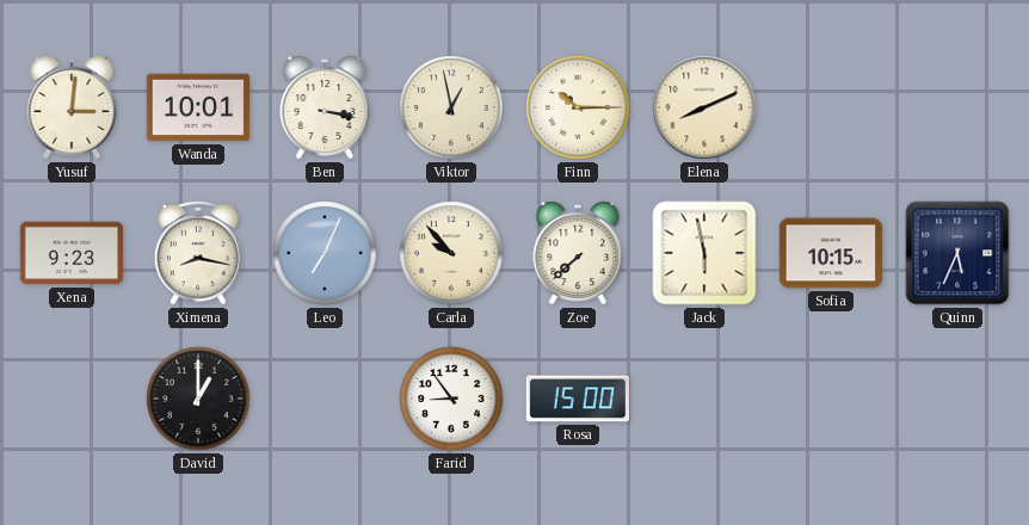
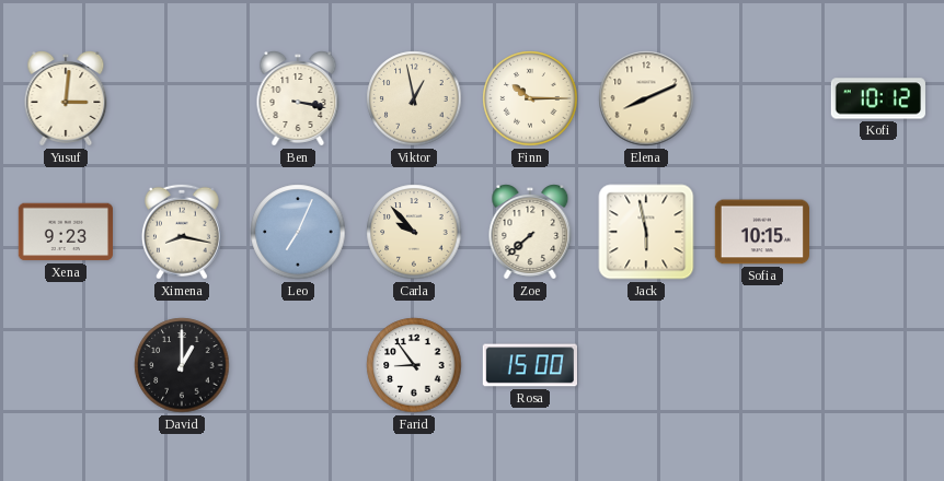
Wanda: 10:01 -> none
Kofi: none -> 10:12
Quinn: 5:34 -> none
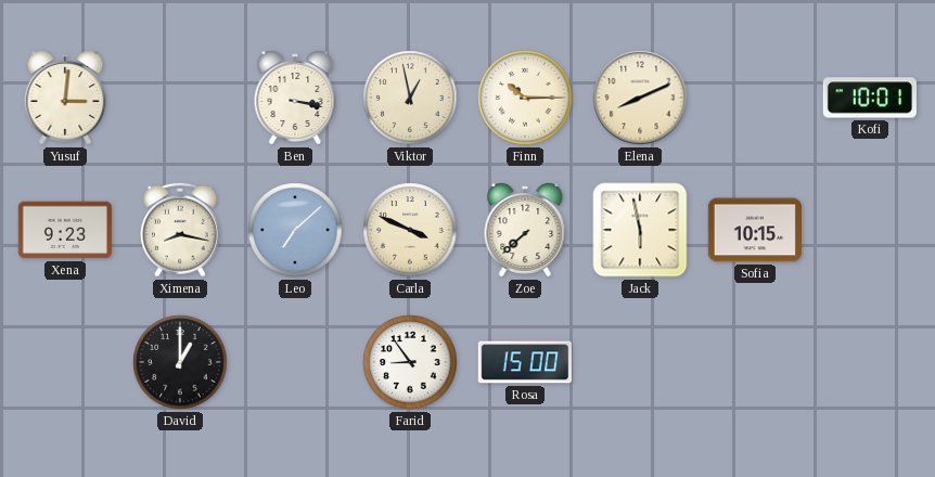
Kofi: 10:12 -> 10:01
Leo: 7:04 -> 7:08
Carla: 9:53 -> 3:49
